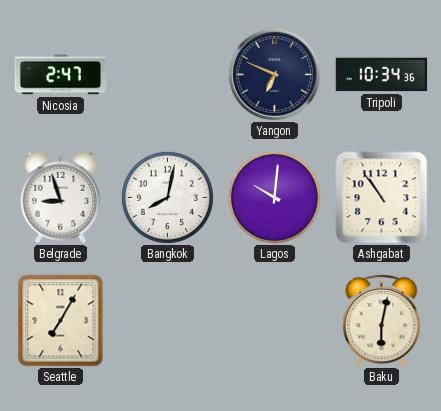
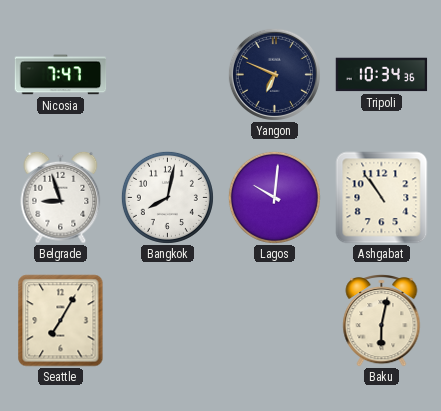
Nicosia: 2:47 -> 7:47
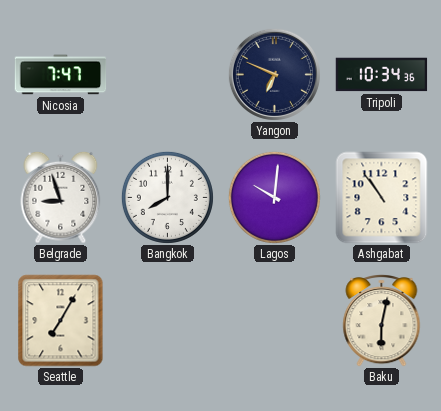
Bangkok: 8:02 -> 8:00
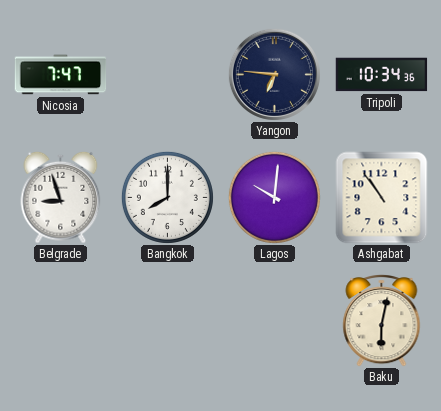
Yangon: 6:49 -> 6:46
Seattle: 7:05 -> none
